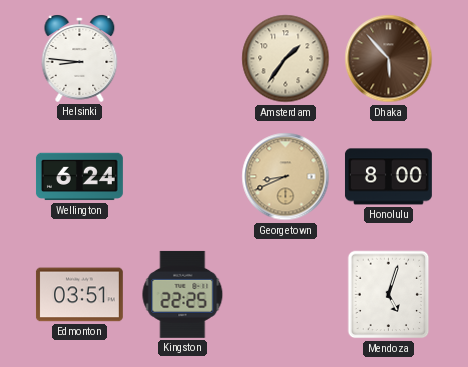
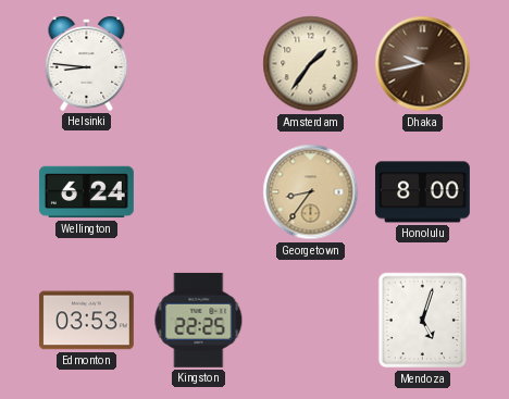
Dhaka: 5:53 -> 9:43
Georgetown: 8:41 -> 8:36
Edmonton: 03:51 -> 03:53
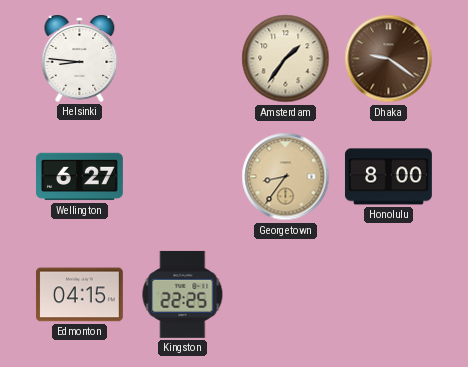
Dhaka: 9:43 -> 9:21
Wellington: 6:24 -> 6:27
Edmonton: 03:53 -> 04:15
Mendoza: 5:03 -> none
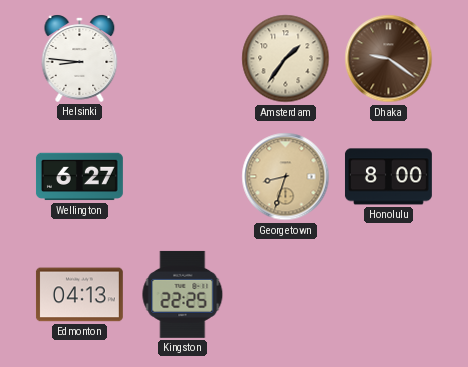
Georgetown: 8:36 -> 8:33
Edmonton: 04:15 -> 04:13
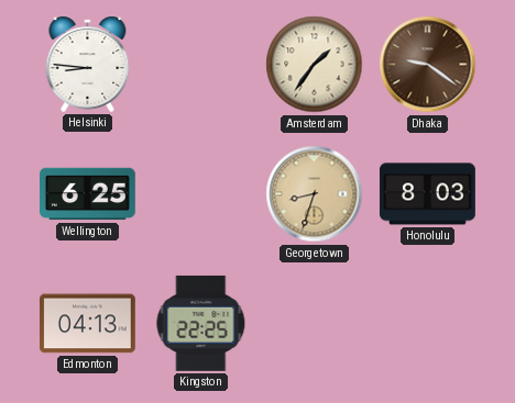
Wellington: 6:27 -> 6:25
Honolulu: 8:00 -> 8:03
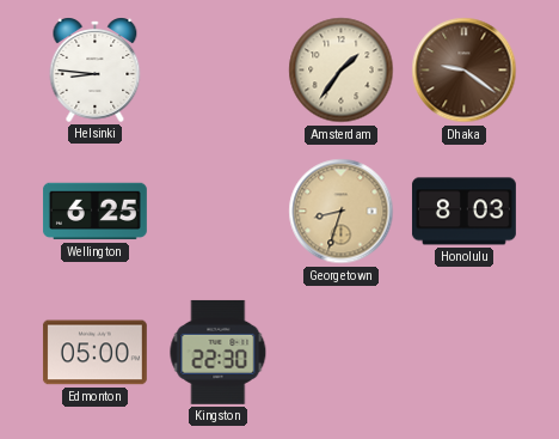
Edmonton: 04:13 -> 05:00
Kingston: 22:25 -> 22:30
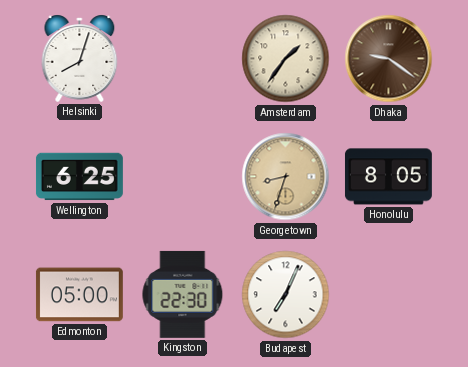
Helsinki: 8:46 -> 8:03
Honolulu: 8:03 -> 8:05
Budapest: none -> 7:04
